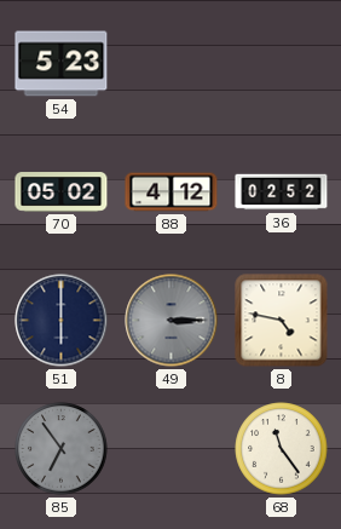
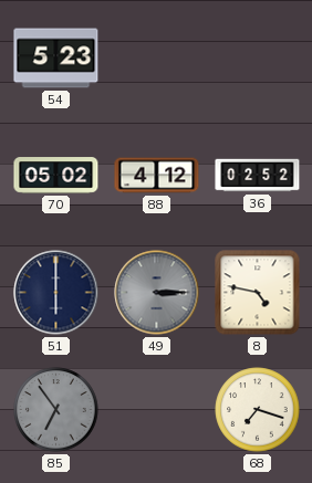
68: 11:24 -> 7:18
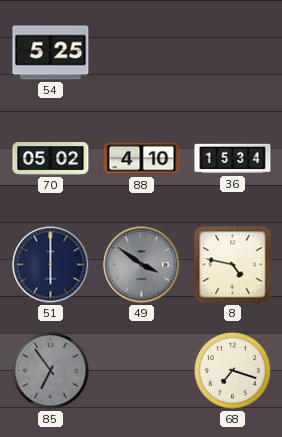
54: 5:23 -> 5:25
88: 4:12 -> 4:10
36: 02:52 -> 15:34
49: 3:15 -> 3:51
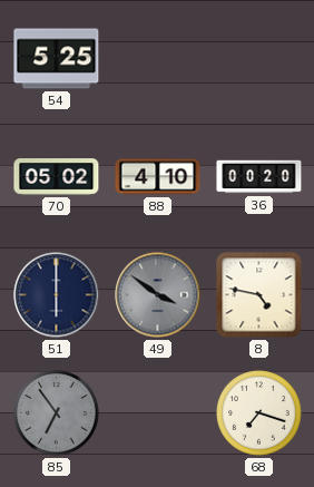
36: 15:34 -> 00:20
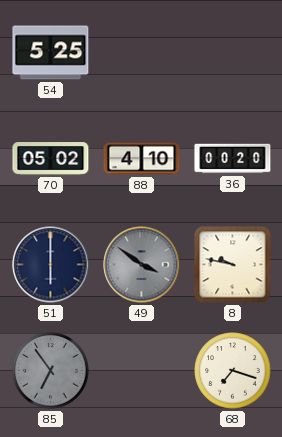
8: 4:47 -> 9:47
